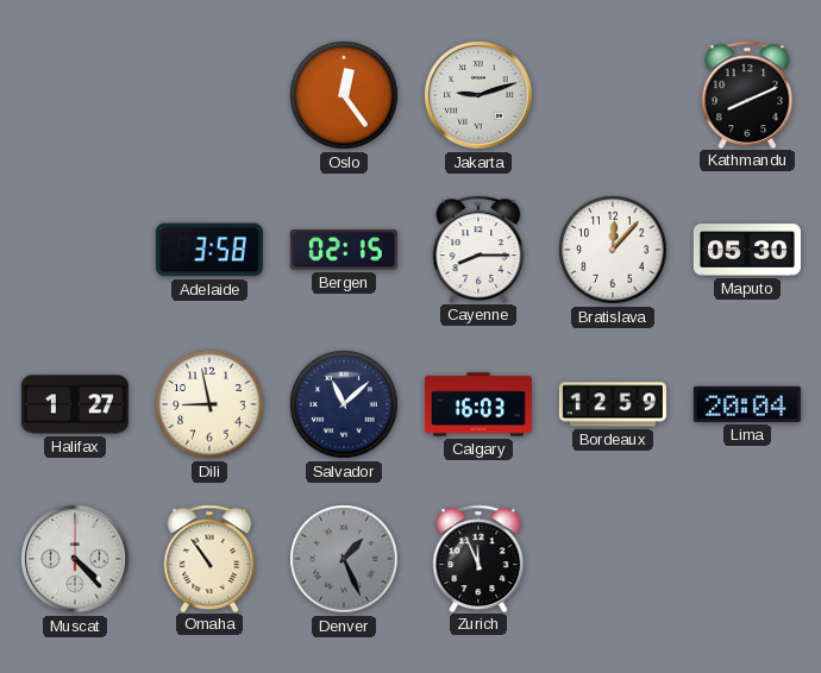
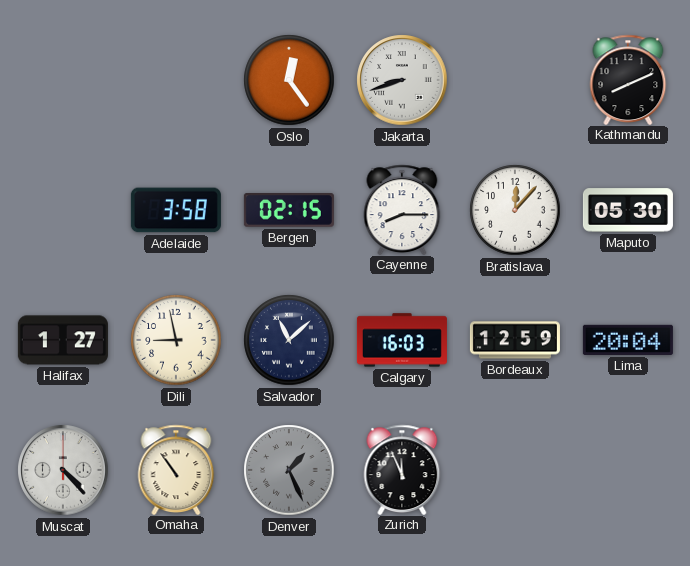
Jakarta: 9:12 -> 8:42
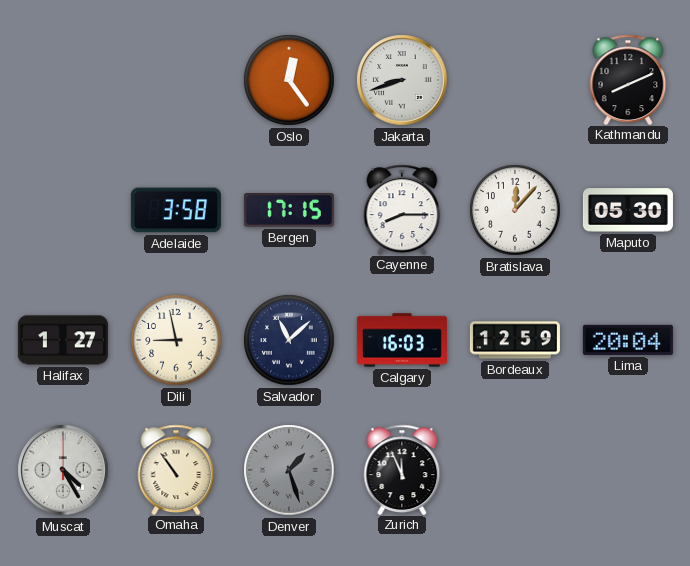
Bergen: 02:15 -> 17:15
Muscat: 4:23 -> 4:25
Denver: 1:26 -> 1:27
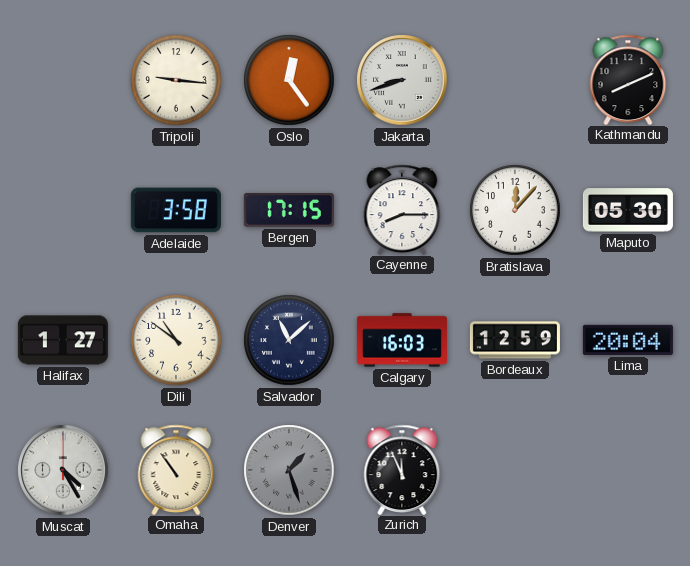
Tripoli: none -> 9:16
Dili: 8:58 -> 10:51
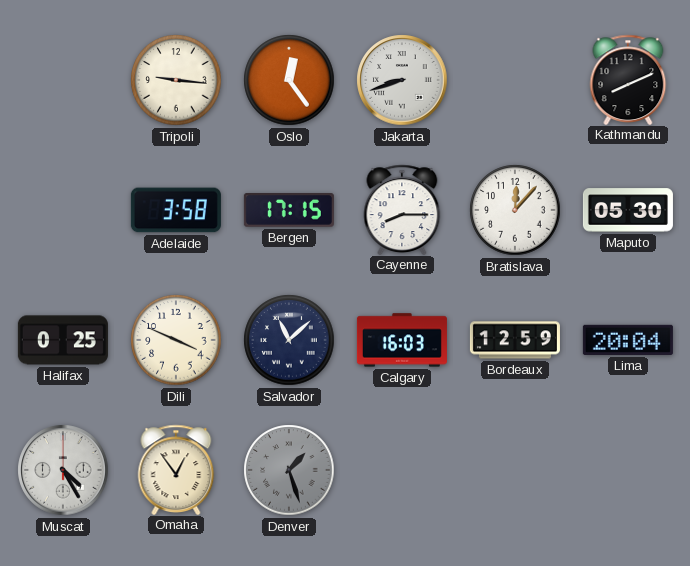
Halifax: 1:27 -> 0:25
Dili: 10:51 -> 3:49
Omaha: 10:54 -> 12:54
Zurich: 11:56 -> none
